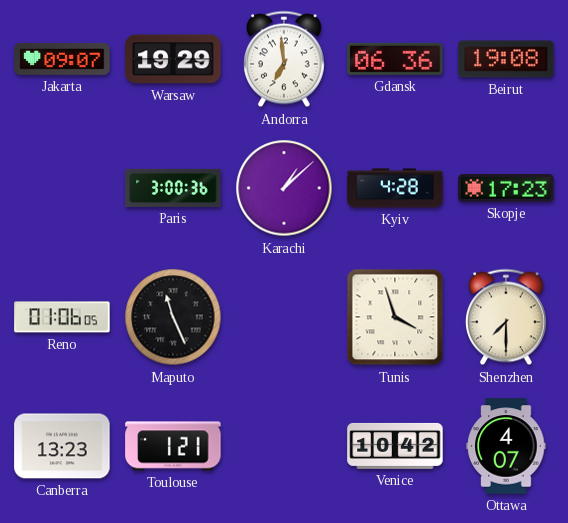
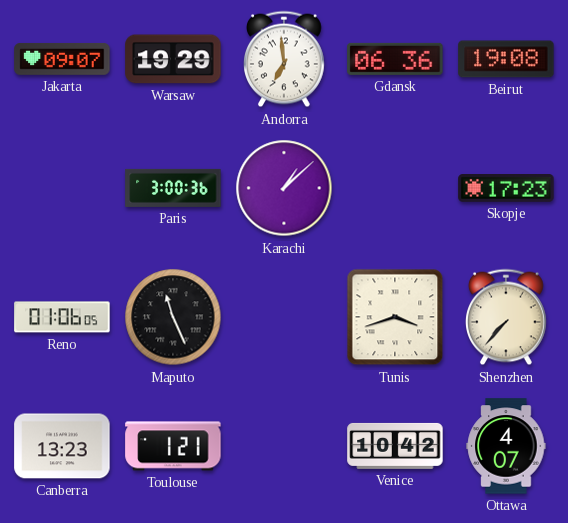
Kyiv: 4:28 -> none
Tunis: 3:57 -> 3:42
Shenzhen: 7:30 -> 7:37
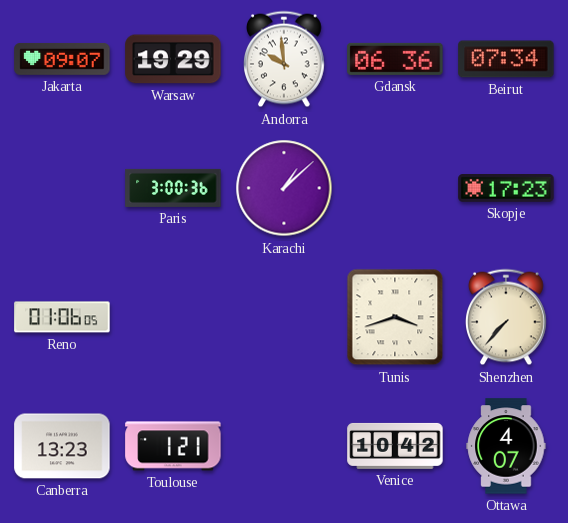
Andorra: 6:59 -> 9:59
Beirut: 19:08 -> 07:34
Maputo: 11:26 -> none
